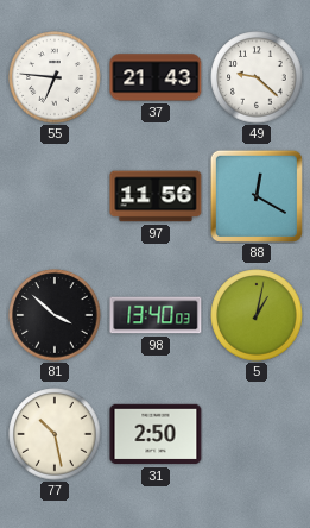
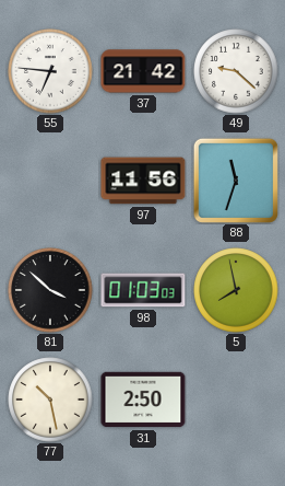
37: 21:43 -> 21:42
88: 12:20 -> 11:33
98: 13:40 -> 01:03
5: 1:02 -> 7:58
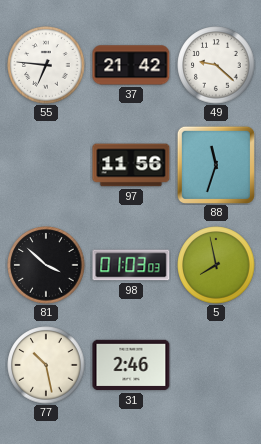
31: 2:50 -> 2:46
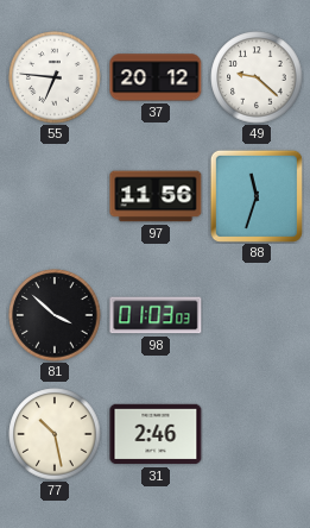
37: 21:42 -> 20:12
5: 7:58 -> none
